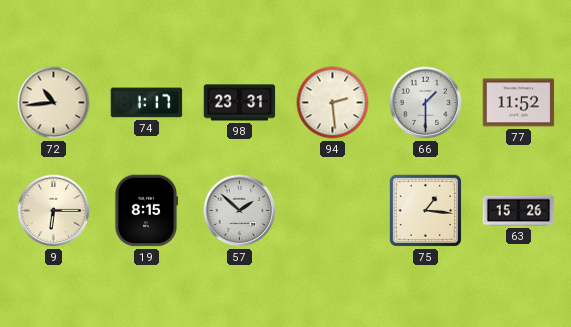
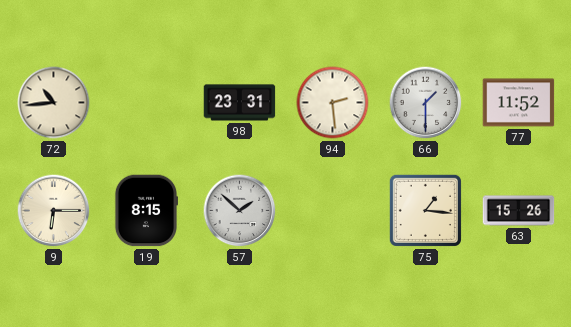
74: 1:17 -> none
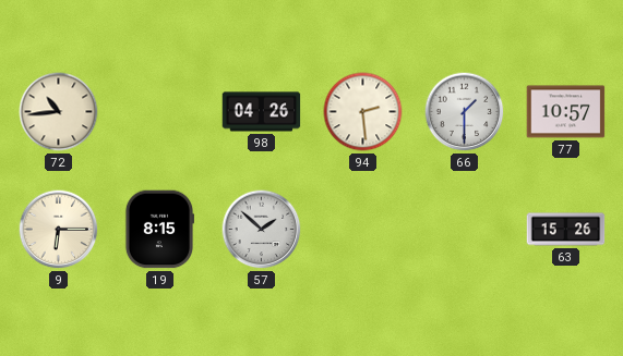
98: 23:31 -> 04:26
77: 11:52 -> 10:57
75: 1:16 -> none
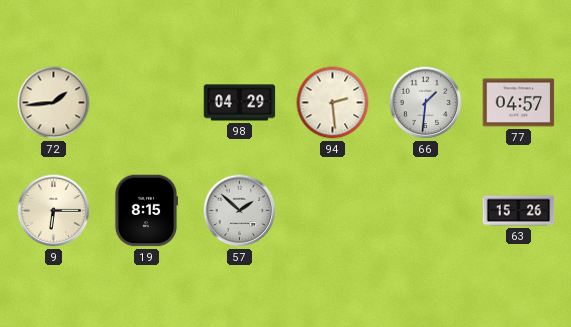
72: 10:44 -> 1:44
98: 04:26 -> 04:29
66: 1:30 -> 1:31
77: 10:57 -> 04:57
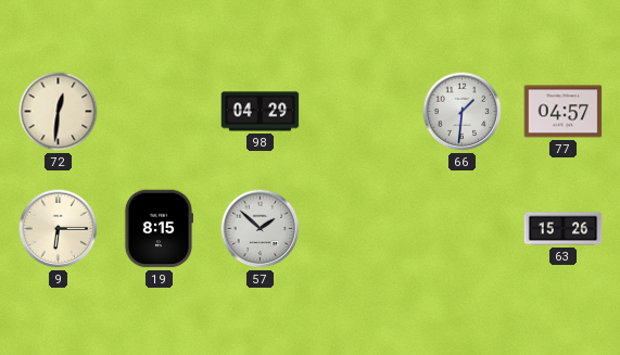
72: 1:44 -> 12:31
94: 2:29 -> none
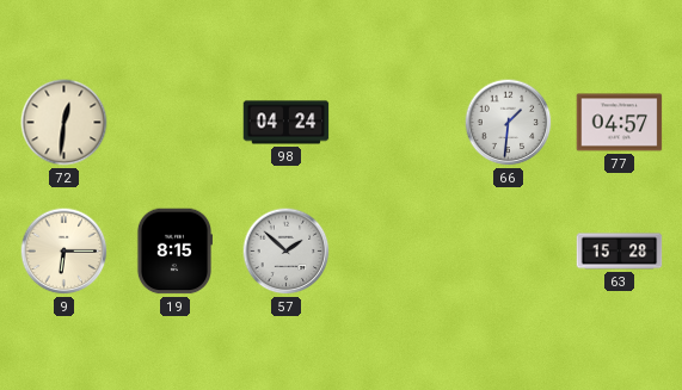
98: 04:29 -> 04:24
63: 15:26 -> 15:28
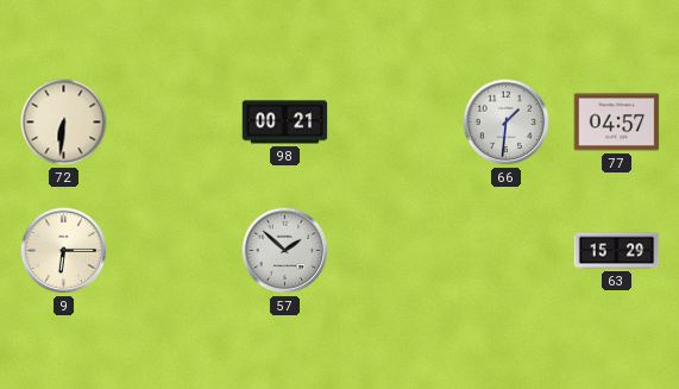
72: 12:31 -> 6:31
98: 04:24 -> 00:21
19: 8:15 -> none
63: 15:28 -> 15:29
